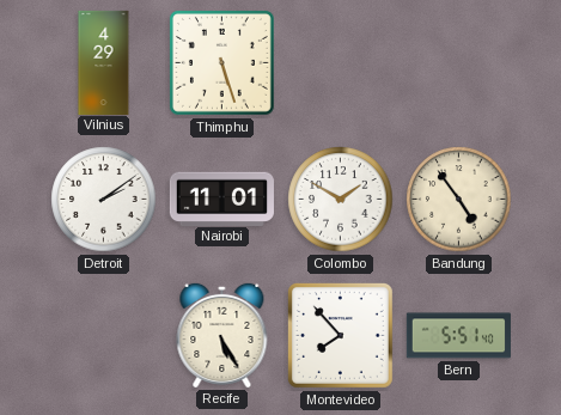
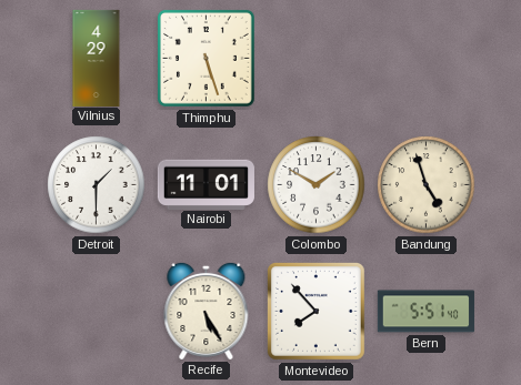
Detroit: 2:09 -> 1:30
Bandung: 4:54 -> 4:57
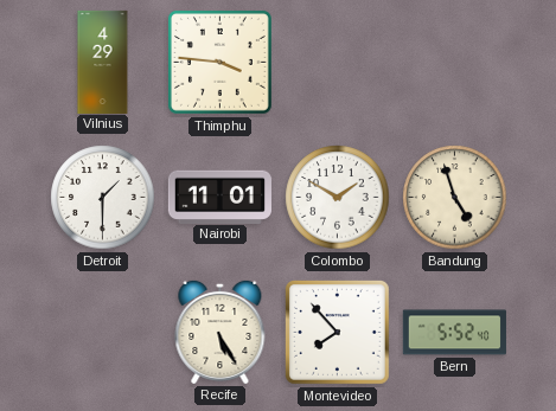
Thimphu: 5:27 -> 3:46
Bern: 5:51 -> 5:52
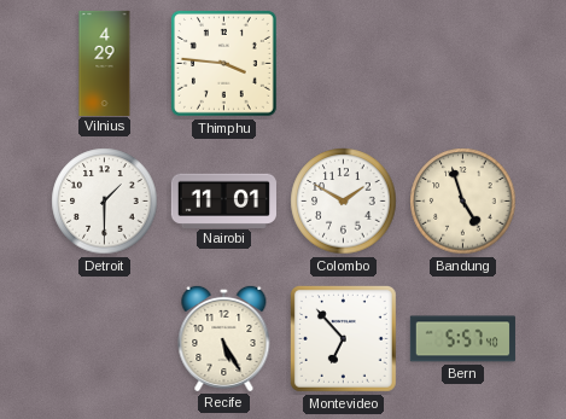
Montevideo: 7:53 -> 6:53
Bern: 5:52 -> 5:57
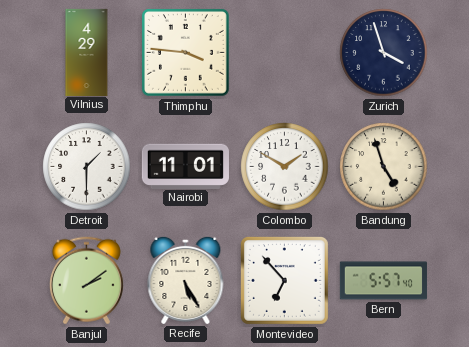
Zurich: none -> 3:57
Banjul: none -> 2:09
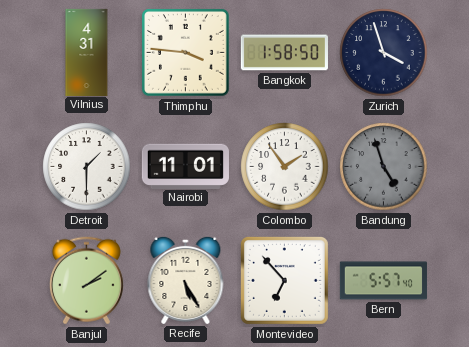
Vilnius: 4:29 -> 4:31
Bangkok: none -> 1:58
Colombo: 1:50 -> 1:54
Bandung dial: cream -> grey
